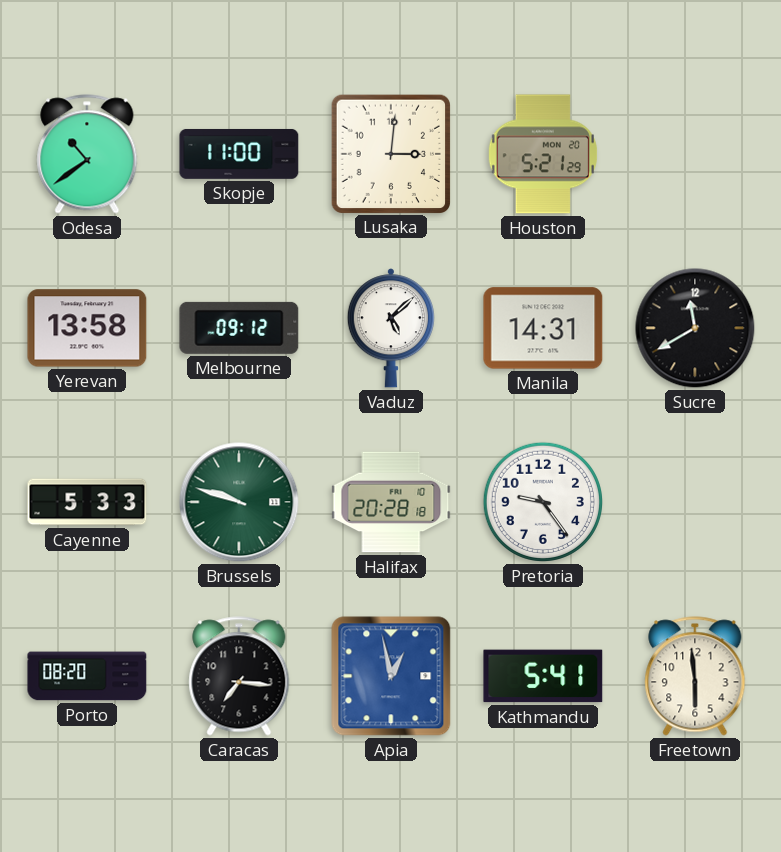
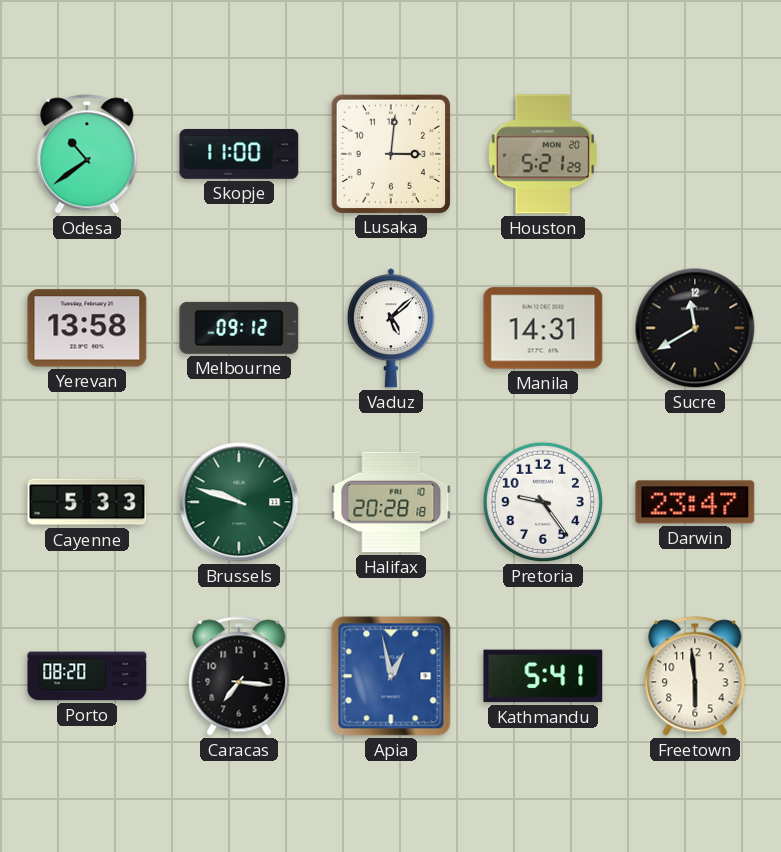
Darwin: none -> 23:47
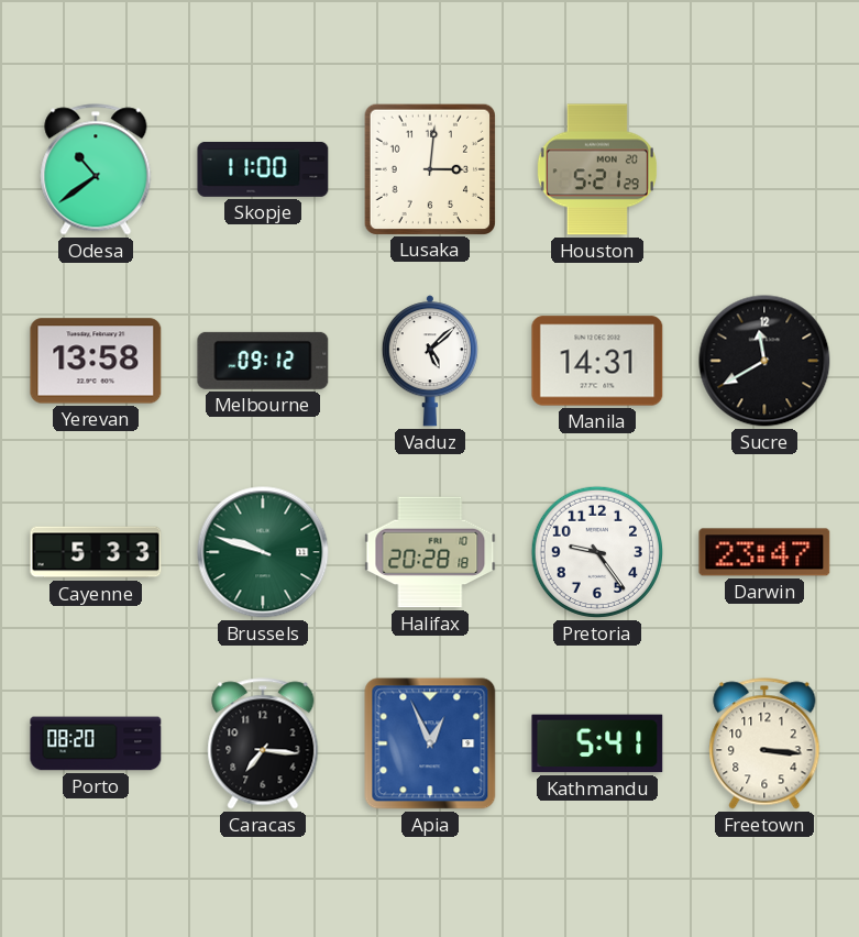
Apia: 12:58 -> 12:56
Freetown: 5:59 -> 3:16
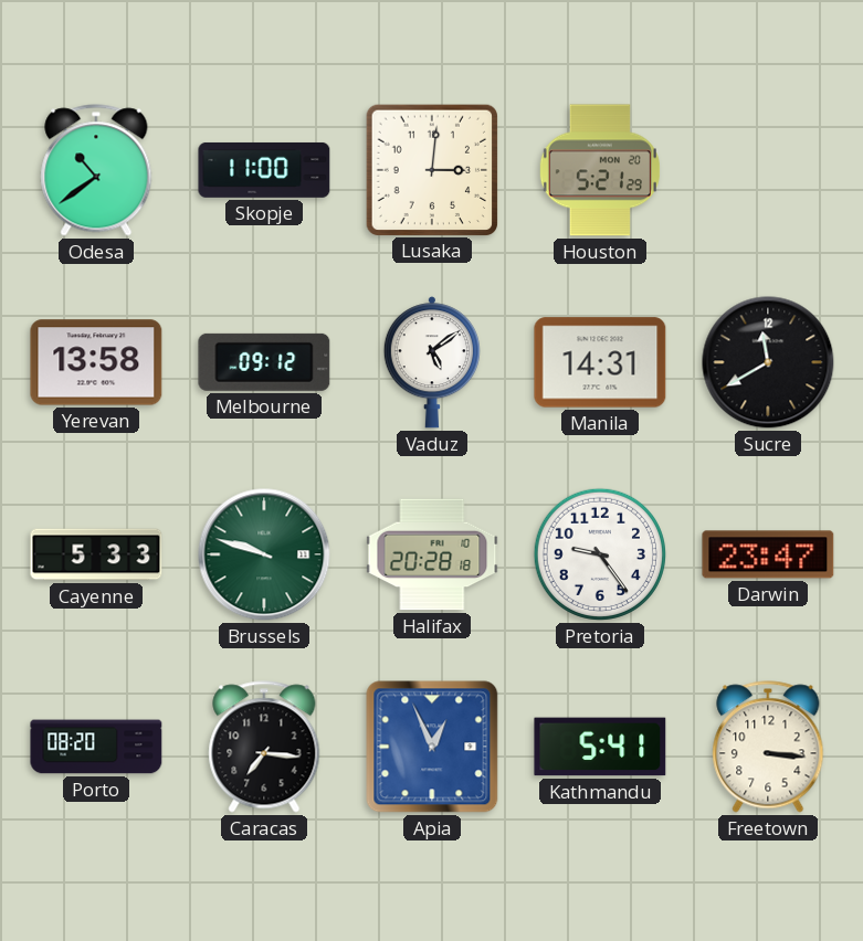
Vaduz: 5:08 -> 5:09
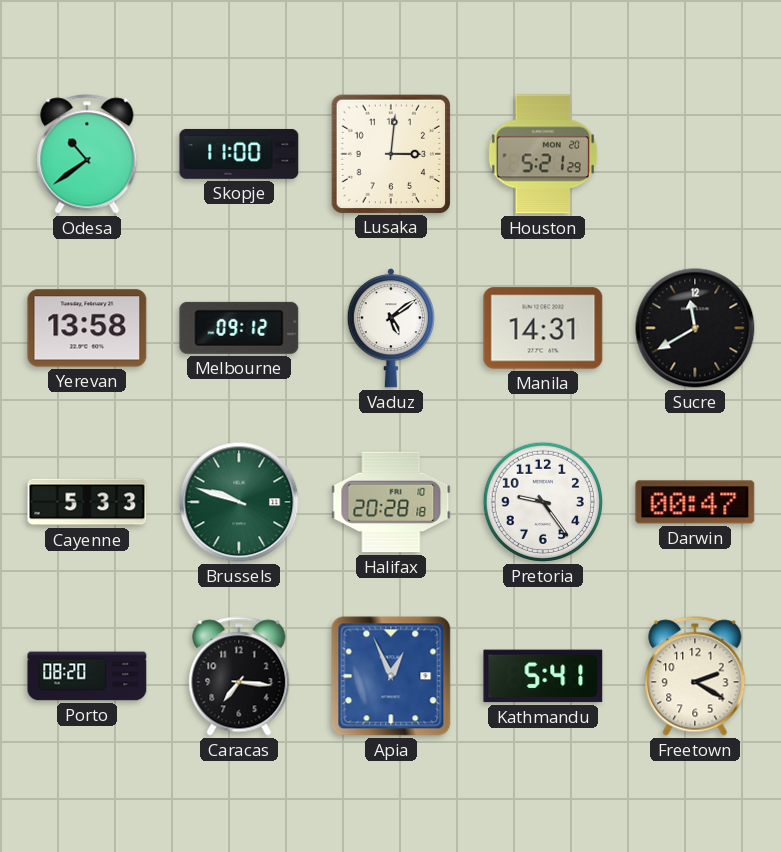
Darwin: 23:47 -> 00:47
Freetown: 3:16 -> 2:20
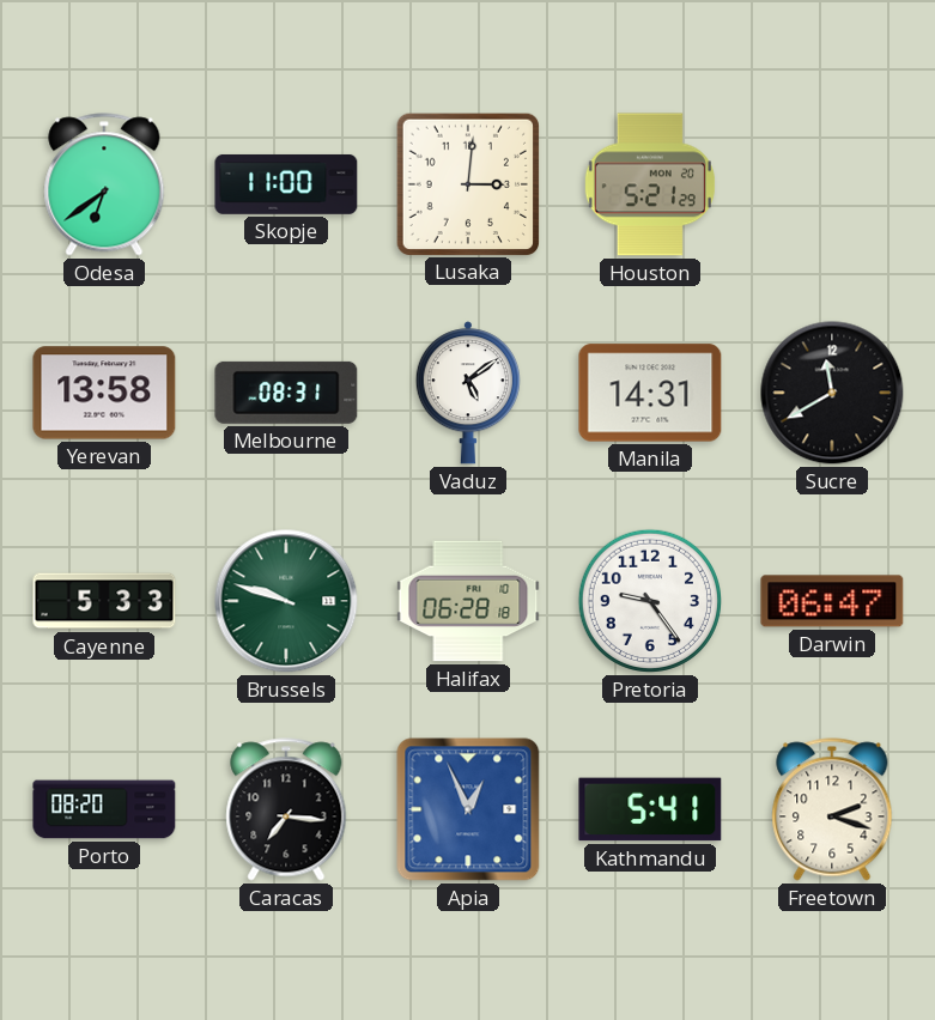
Odesa: 10:39 -> 6:39
Melbourne: 09:12 -> 08:31
Halifax: 20:28 -> 06:28
Darwin: 00:47 -> 06:47
Freetown: 2:20 -> 2:18
